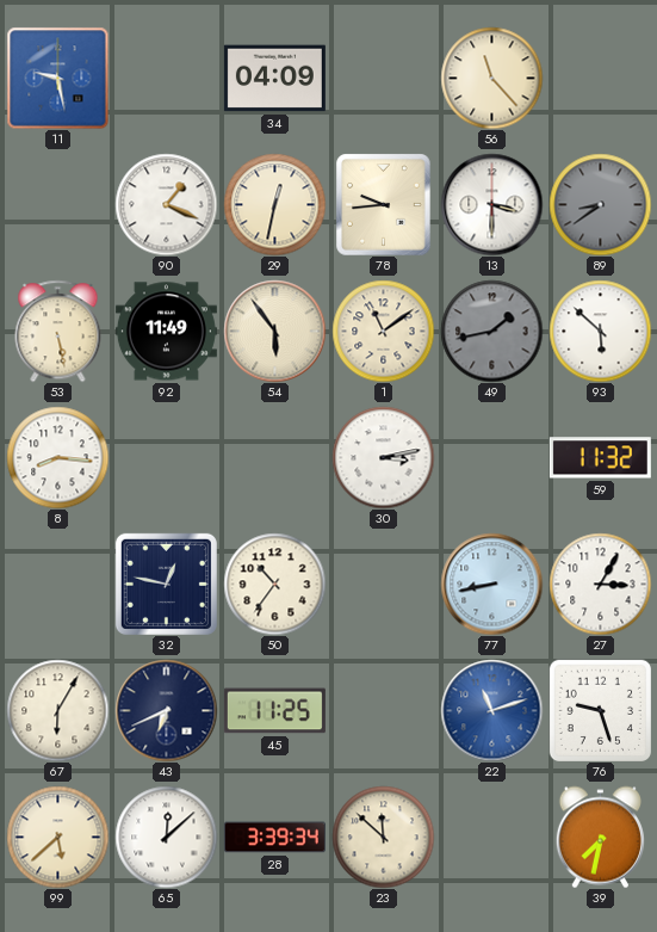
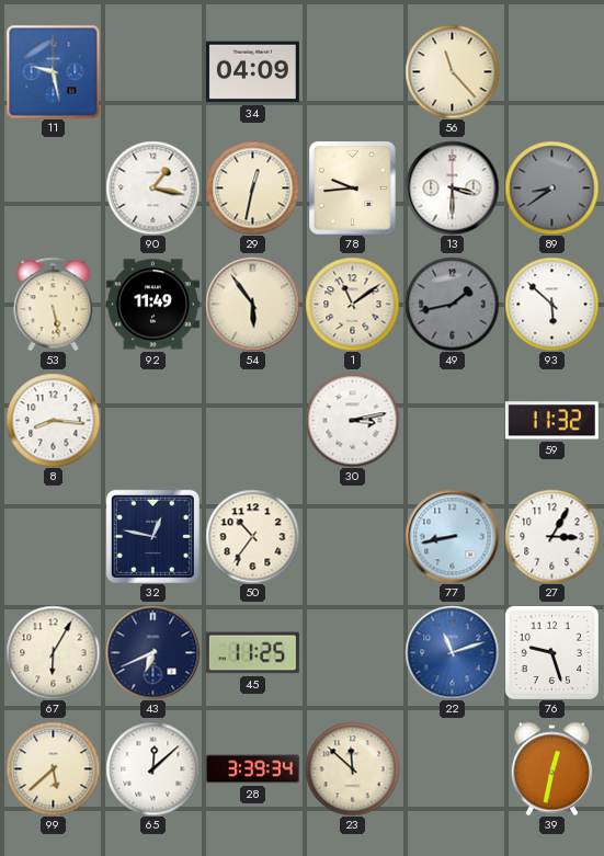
90: 1:19 -> 1:17
39: 7:32 -> 12:32
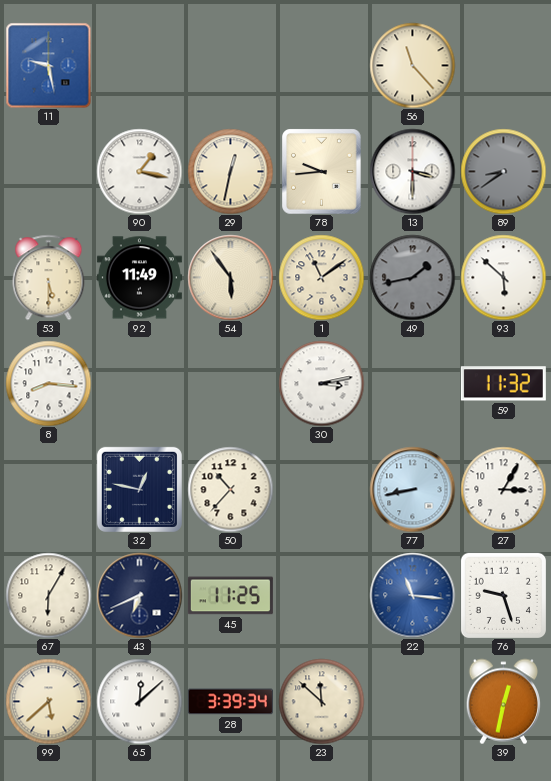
34: 04:09 -> none
53: 5:28 -> 5:30
50: 10:36 -> 10:37
22: 11:12 -> 11:16
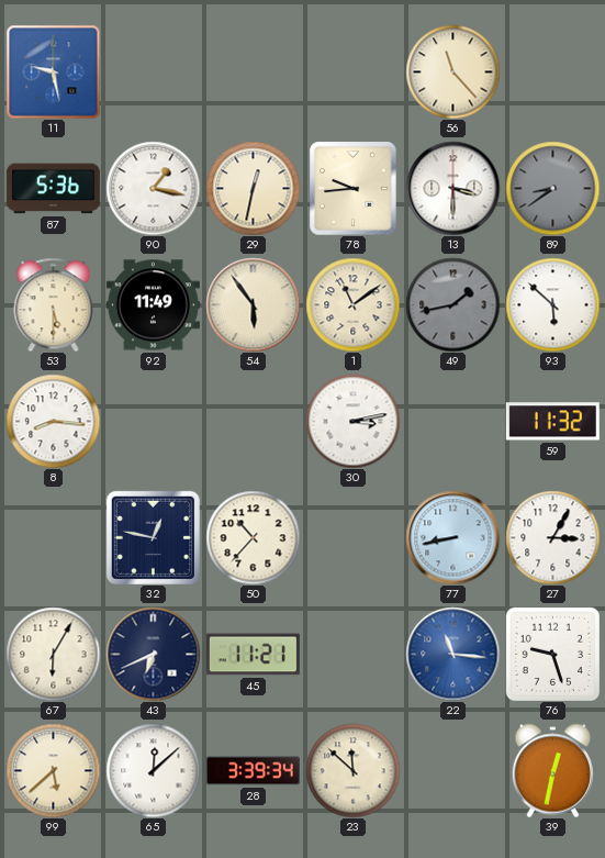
87: none -> 5:36
45: 11:25 -> 11:21
